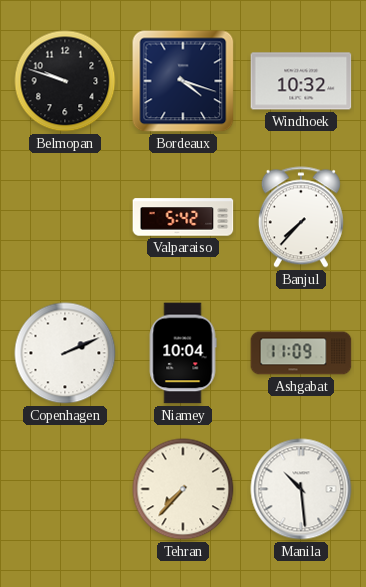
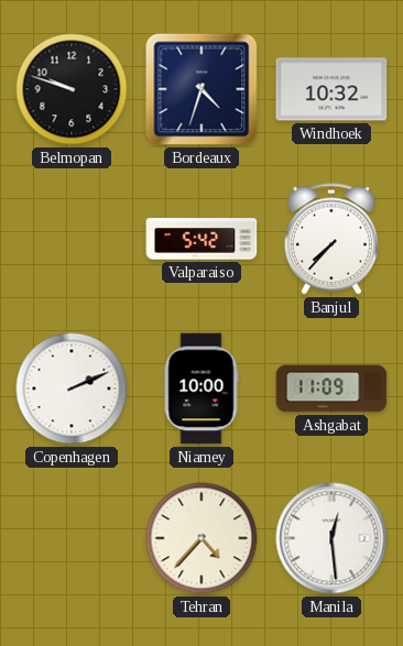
Bordeaux: 4:18 -> 4:33
Niamey: 10:04 -> 10:00
Tehran: 7:37 -> 4:37
Manila: 10:29 -> 12:29
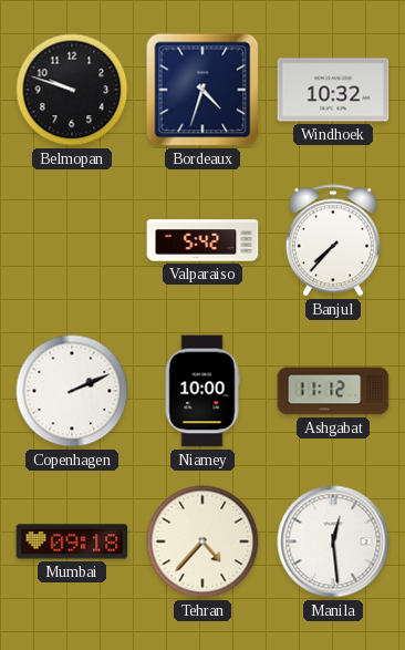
Ashgabat: 11:09 -> 11:12
Mumbai: none -> 09:18
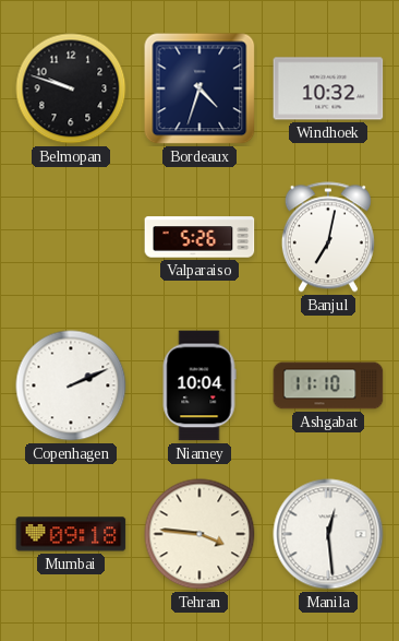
Valparaiso: 5:42 -> 5:26
Banjul: 7:37 -> 7:02
Niamey: 10:00 -> 10:04
Ashgabat: 11:12 -> 11:10
Tehran: 4:37 -> 3:46
